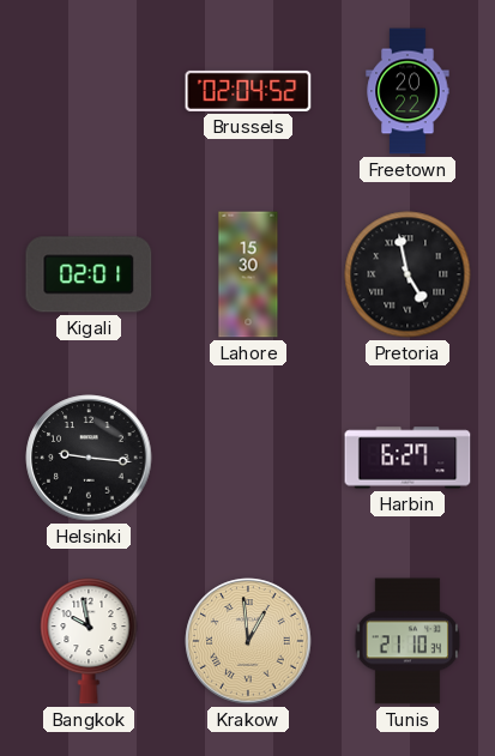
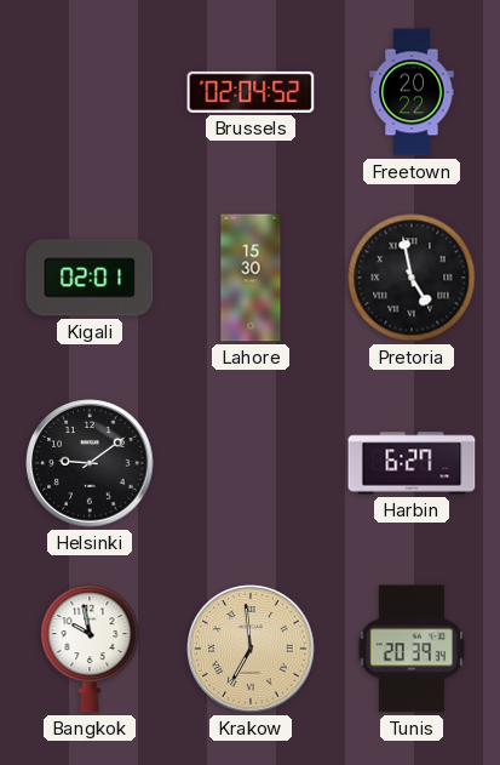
Helsinki: 9:16 -> 9:09
Krakow: 12:59 -> 6:59
Tunis: 21:10 -> 20:39
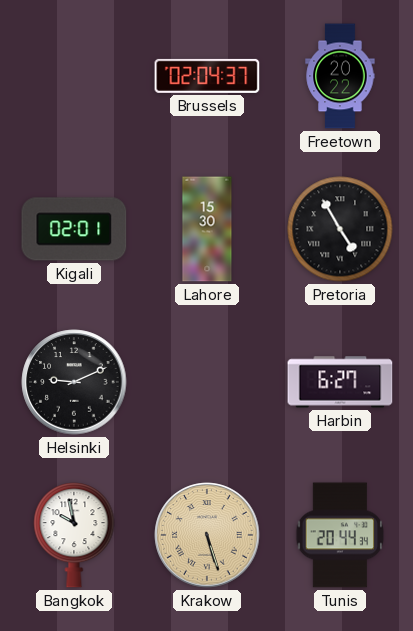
Brussels: 02:04:52 -> 02:04:37
Pretoria: 4:58 -> 4:55
Helsinki: 9:09 -> 9:11
Krakow: 6:59 -> 5:27
Tunis: 20:39 -> 20:44
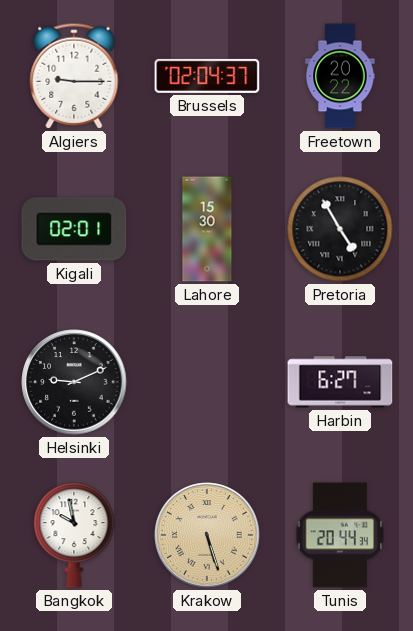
Algiers: none -> 9:15
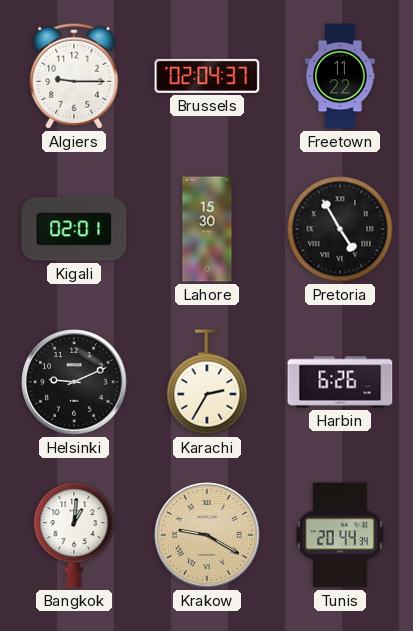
Freetown: 20:22 -> 11:22
Karachi: none -> 2:35
Harbin: 6:27 -> 6:26
Bangkok: 9:58 -> 1:01
Krakow: 5:27 -> 9:20
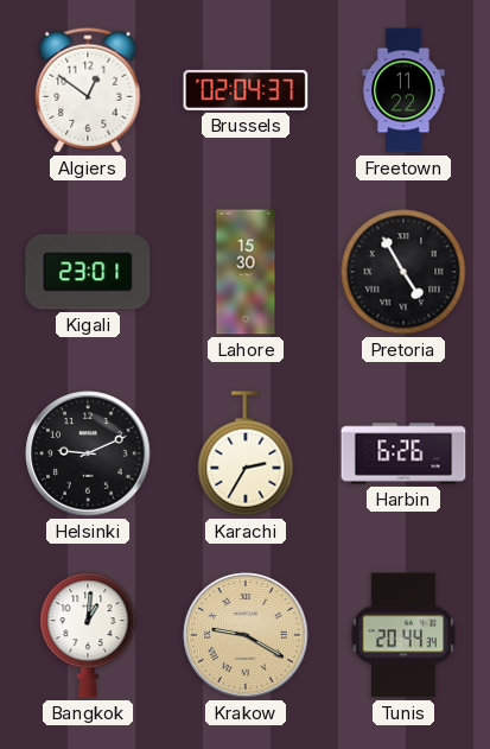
Algiers: 9:15 -> 12:51
Kigali: 02:01 -> 23:01
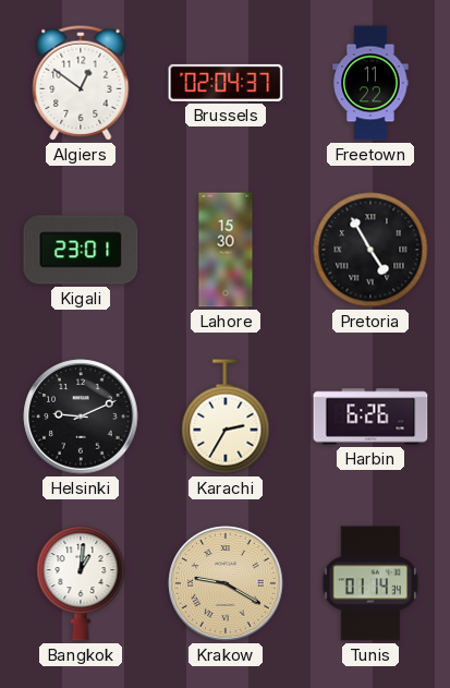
Tunis: 20:44 -> 01:14
